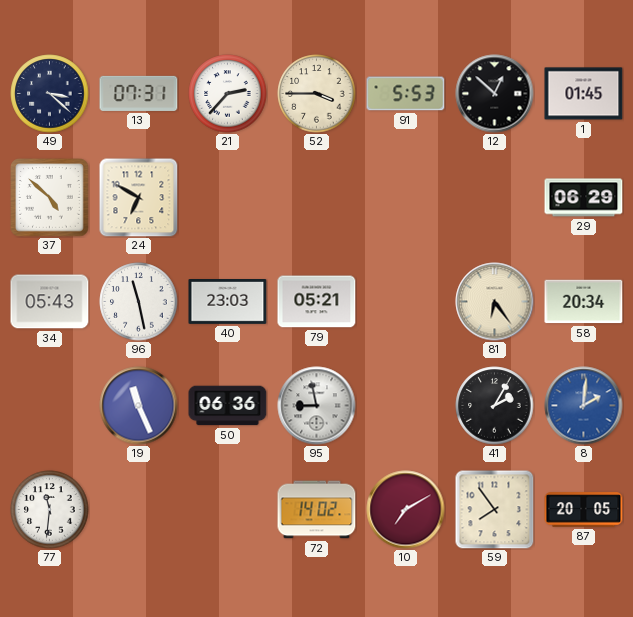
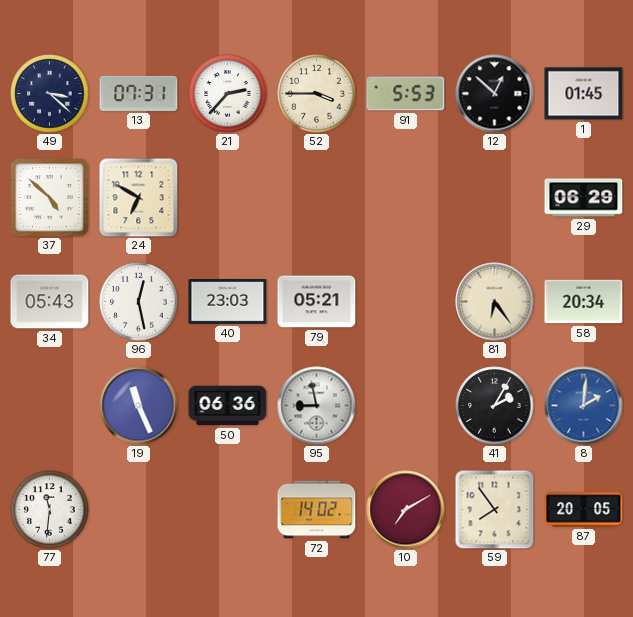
96: 11:28 -> 12:28
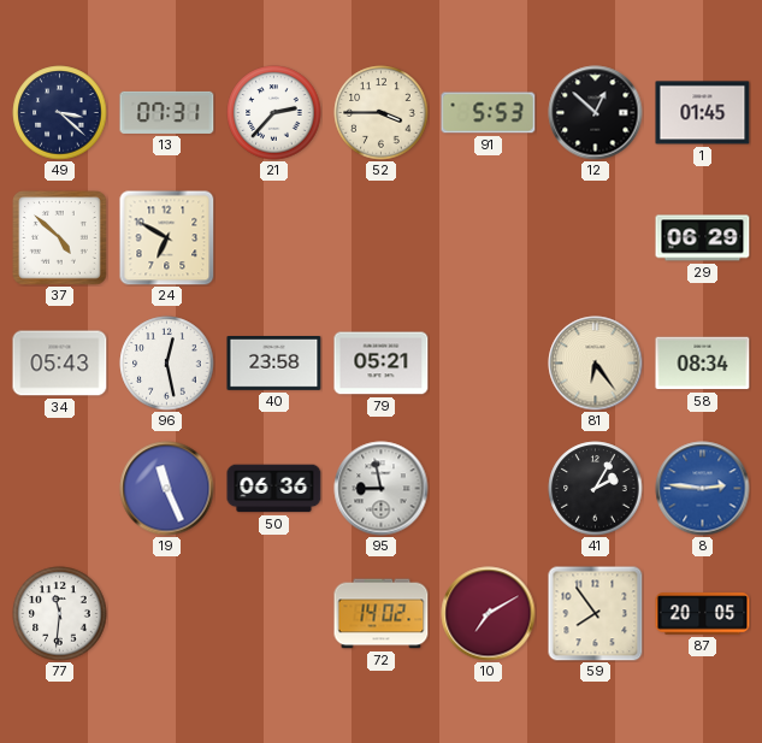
40: 23:03 -> 23:58
58: 20:34 -> 08:34
8: 2:01 -> 2:46
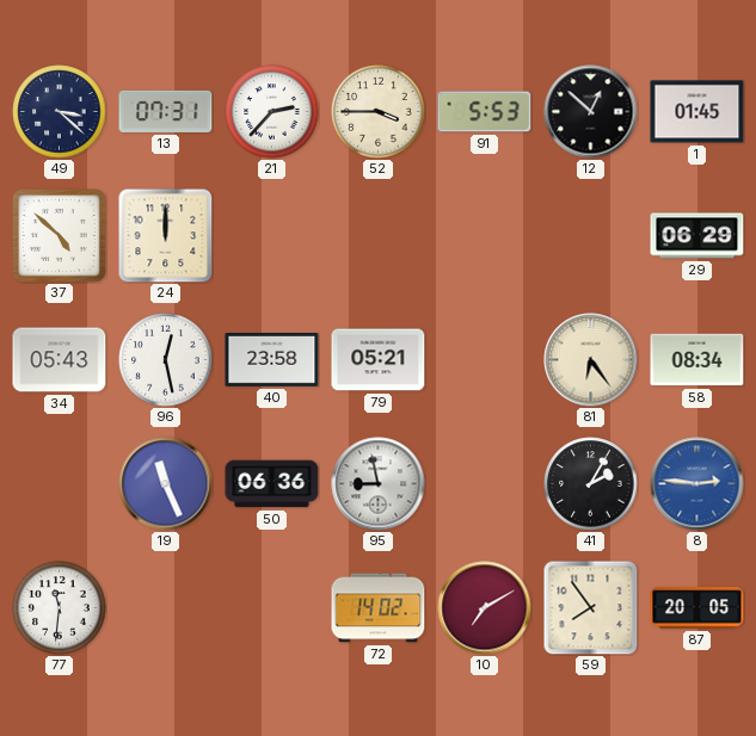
24: 6:50 -> 12:00
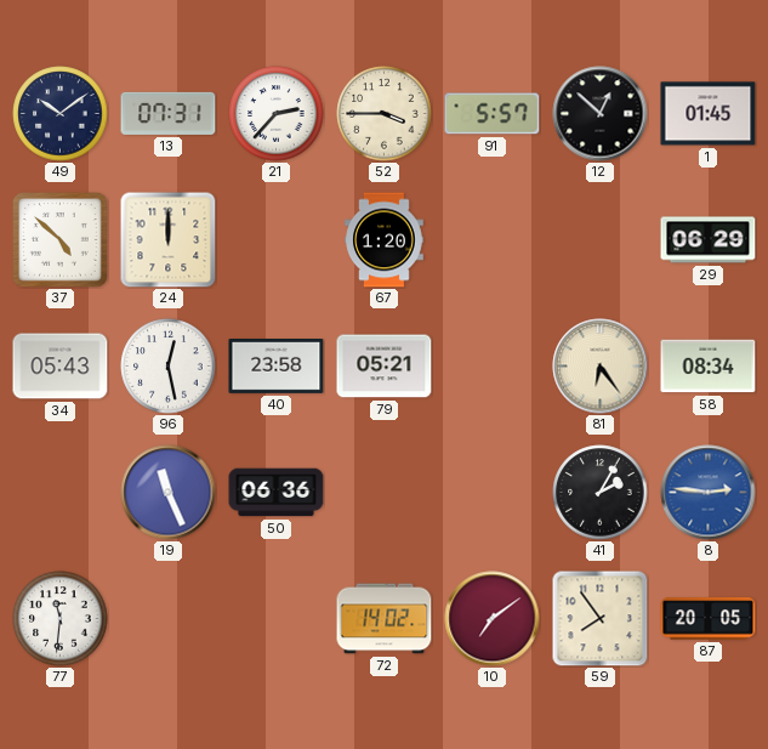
49: 3:22 -> 10:09
91: 5:53 -> 5:57
67: none -> 1:20
95: 8:58 -> none
10: 7:10 -> 7:09
